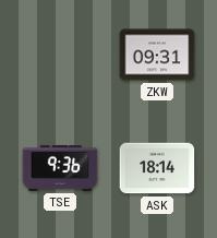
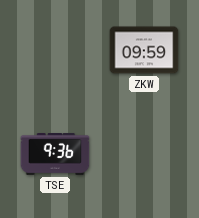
ZKW: 09:31 -> 09:59
ASK: 18:14 -> none
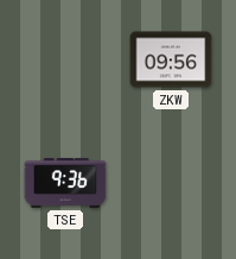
ZKW: 09:59 -> 09:56
